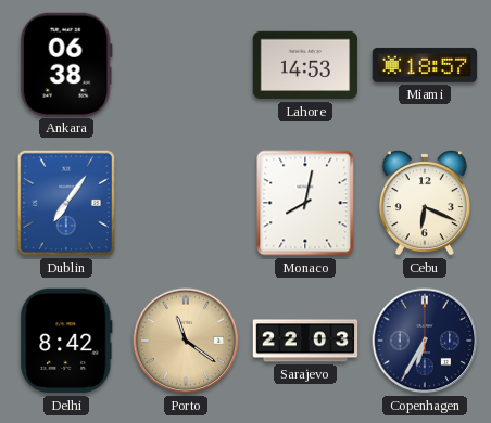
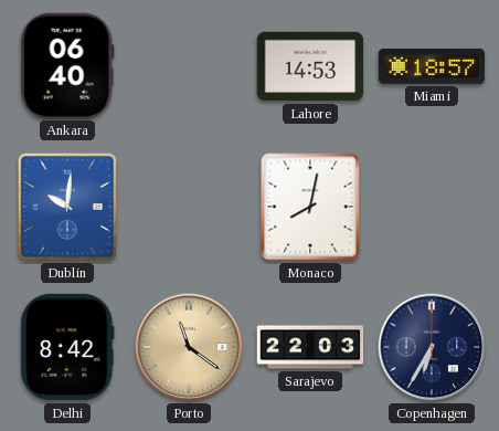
Ankara: 06:38 -> 06:40
Dublin: 7:06 -> 10:01
Cebu: 6:19 -> none
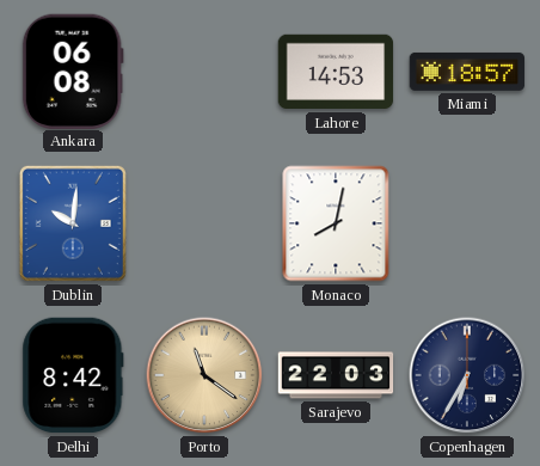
Ankara: 06:40 -> 06:08
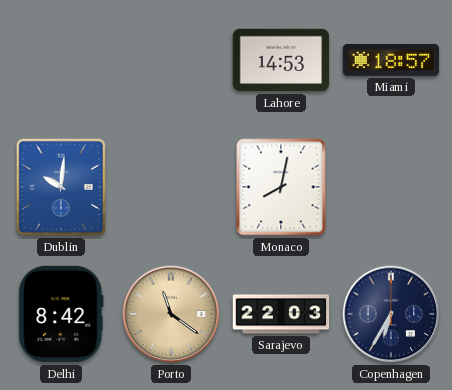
Ankara: 06:08 -> none
